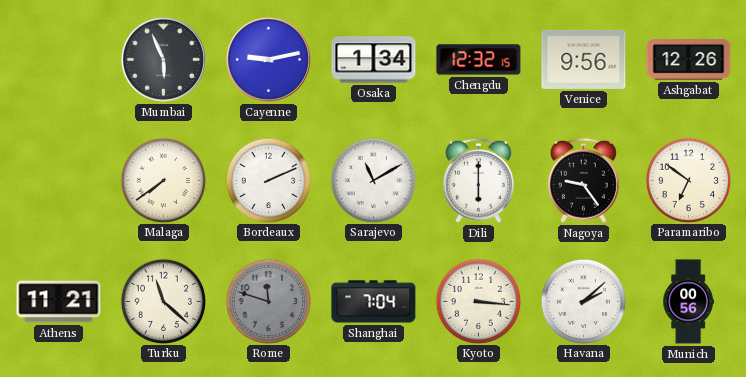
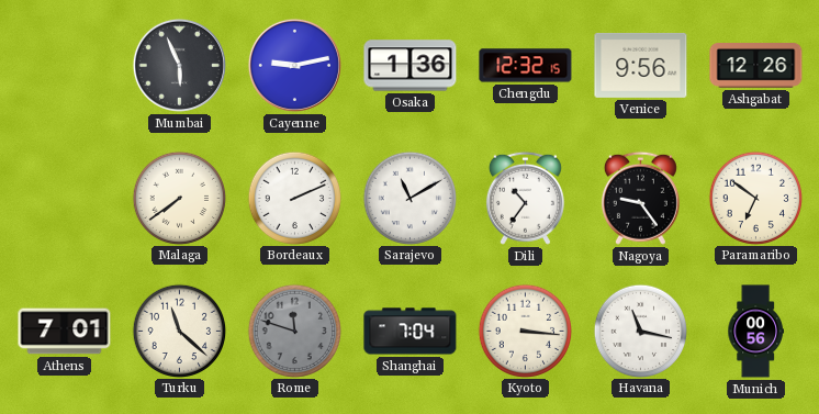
Osaka: 1:34 -> 1:36
Dili: 6:00 -> 10:36
Athens: 11:21 -> 7:01
Havana: 2:08 -> 11:17
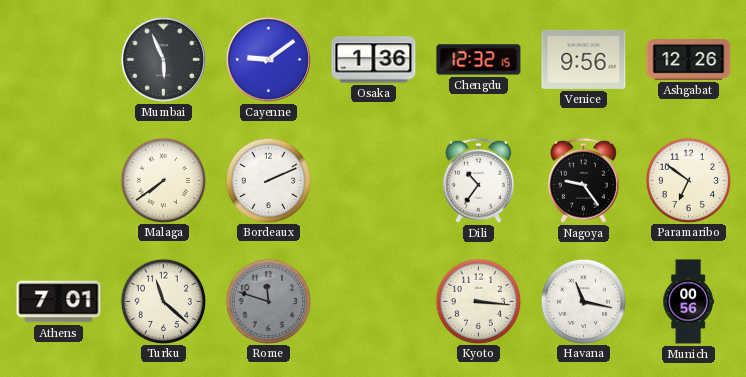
Cayenne: 9:13 -> 9:09
Sarajevo: 11:10 -> none
Shanghai: 7:04 -> none
